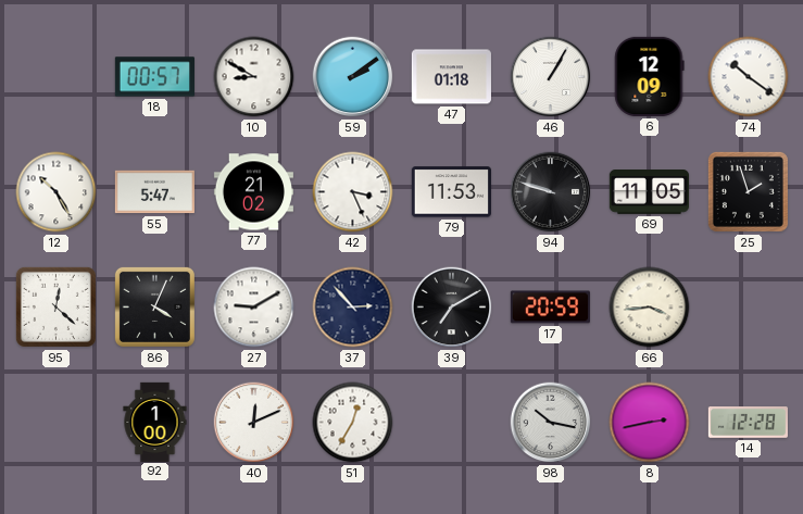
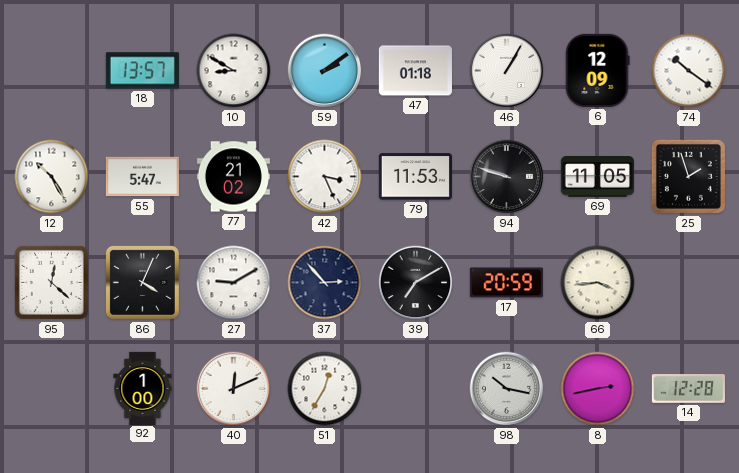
18: 00:57 -> 13:57
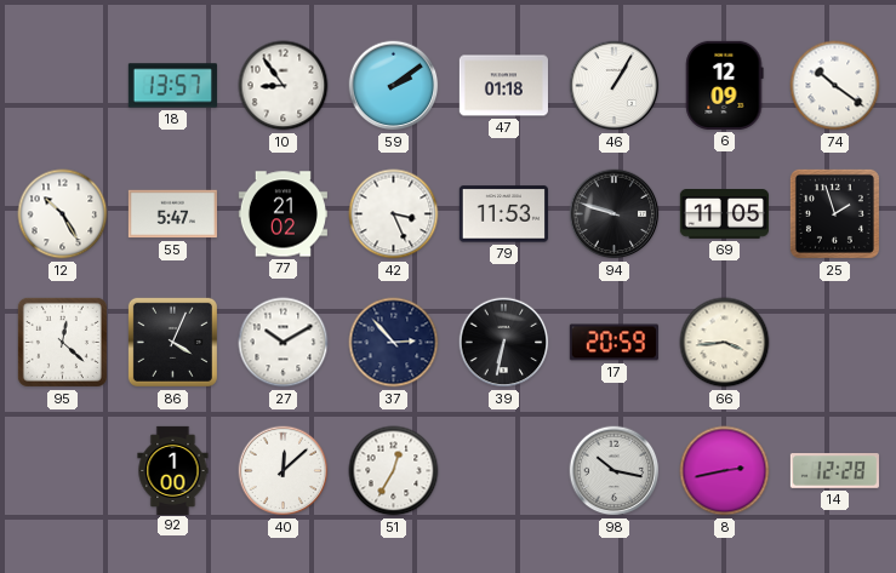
10: 8:50 -> 8:54
27: 9:10 -> 10:10
39: 7:10 -> 6:32
40: 12:11 -> 12:08
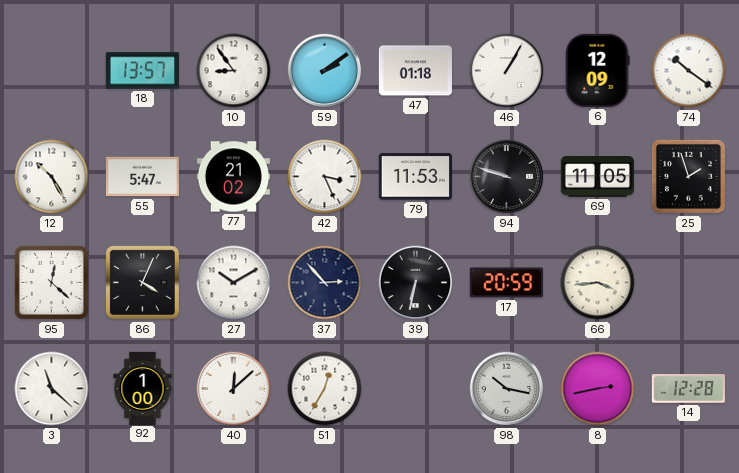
3: none -> 11:22
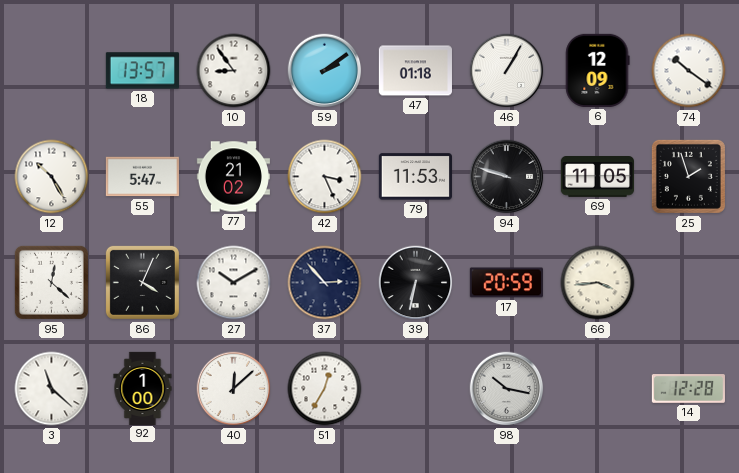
8: 2:43 -> none
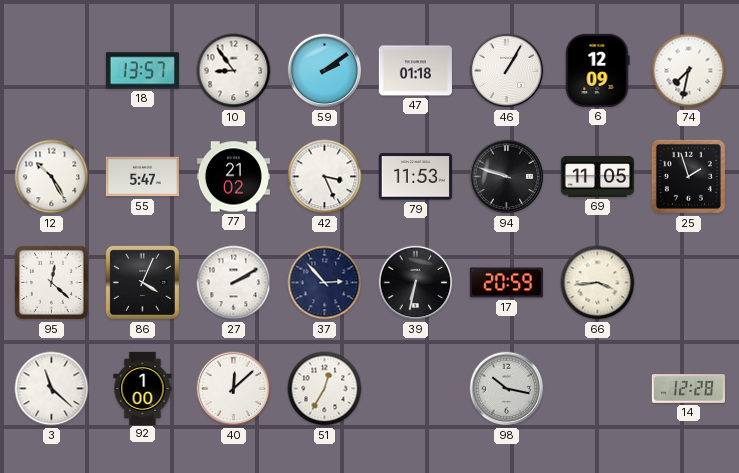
74: 10:21 -> 7:32
27: 10:10 -> 2:10
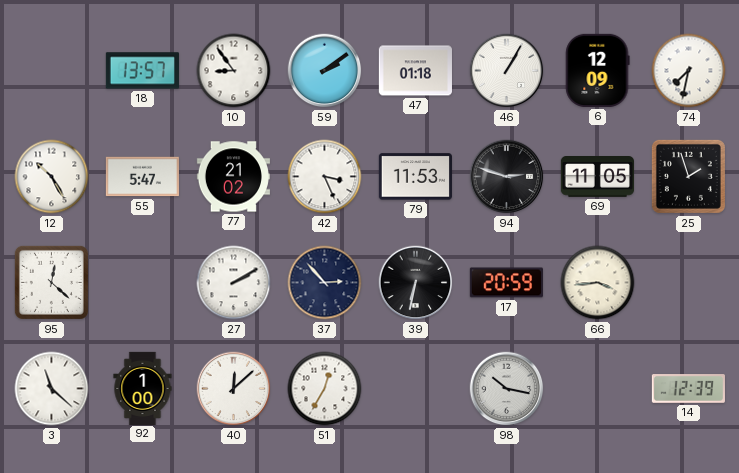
94: 9:48 -> 2:48
86: 4:04 -> none
14: 12:28 -> 12:39
